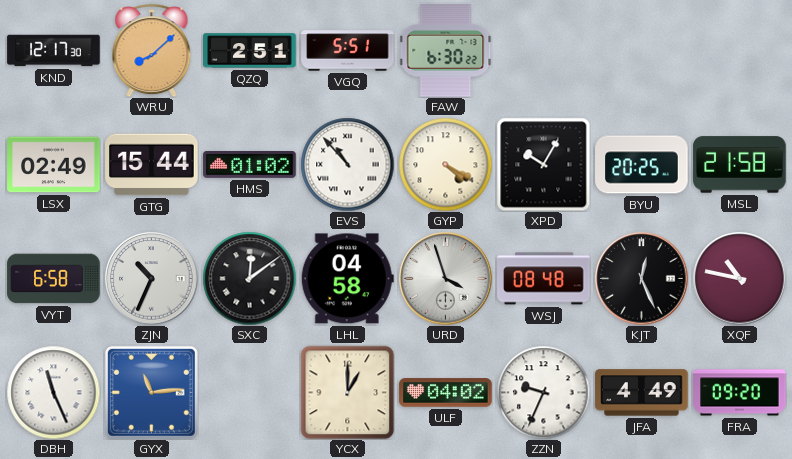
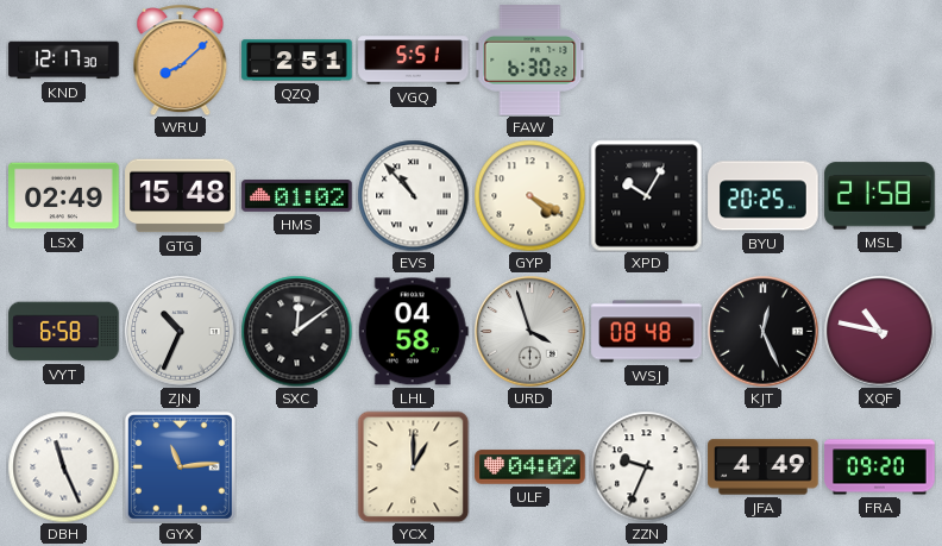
GTG: 15:44 -> 15:48
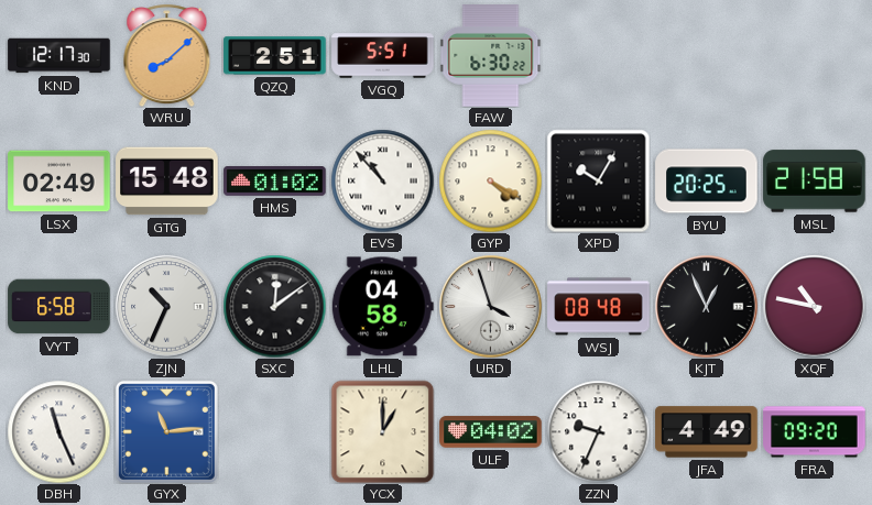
KJT: 12:26 -> 12:56
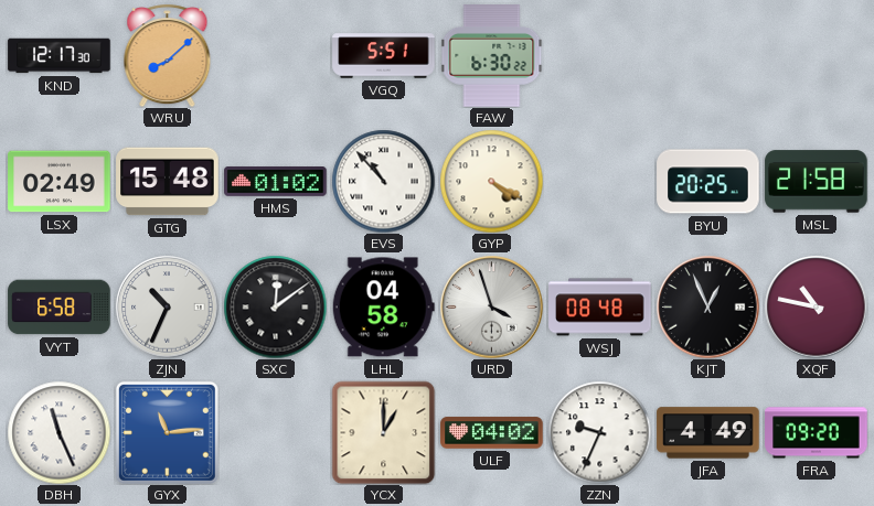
QZQ: 2:51 -> none
XPD: 10:05 -> none
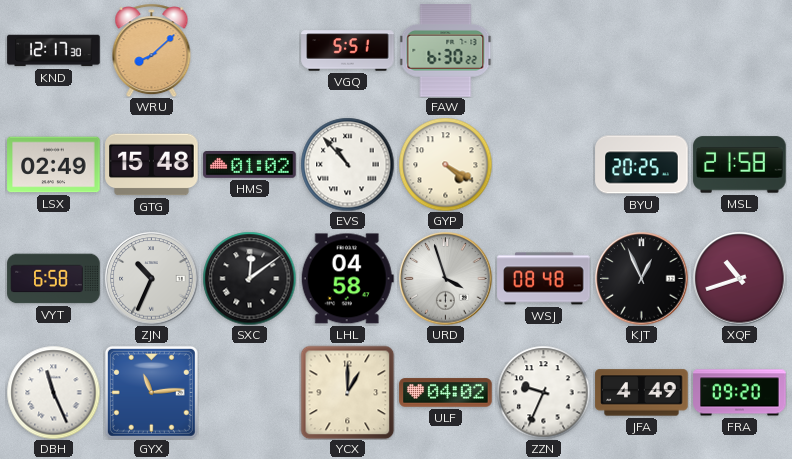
XQF: 10:47 -> 10:42
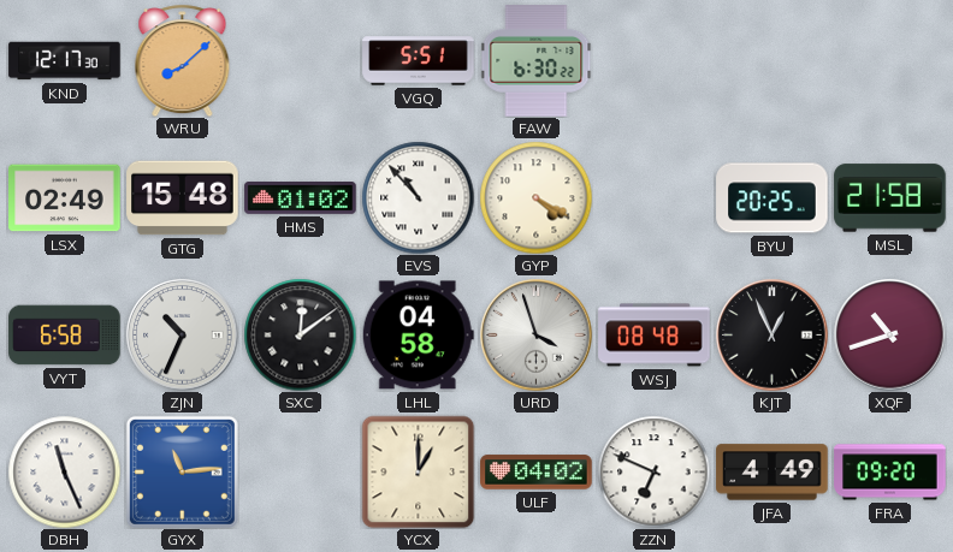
ZZN: 9:34 -> 6:49
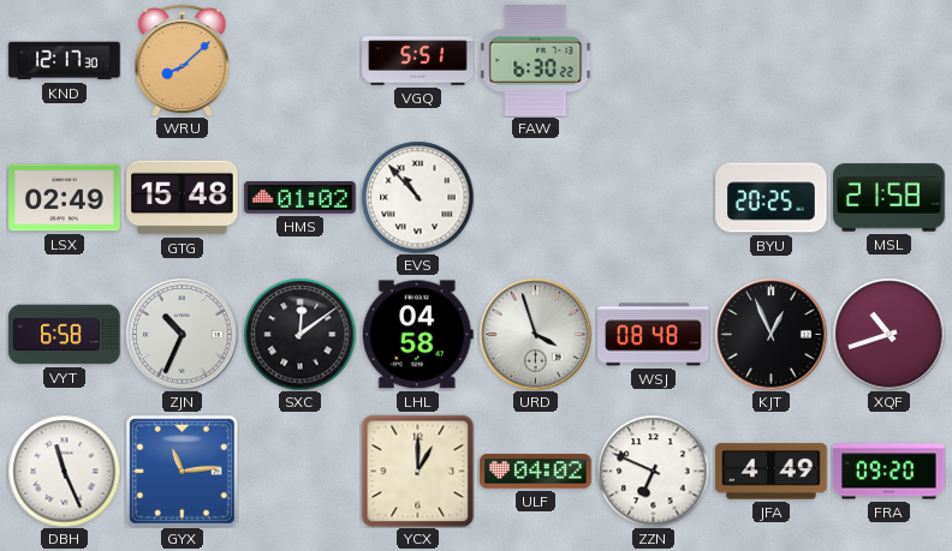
GYP: 4:20 -> none
